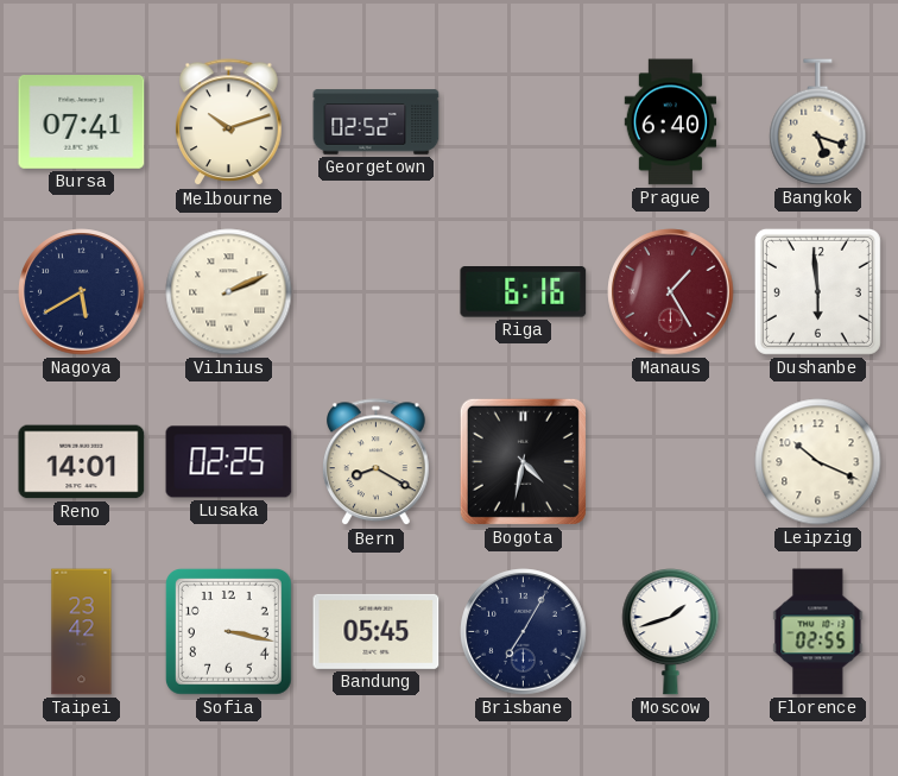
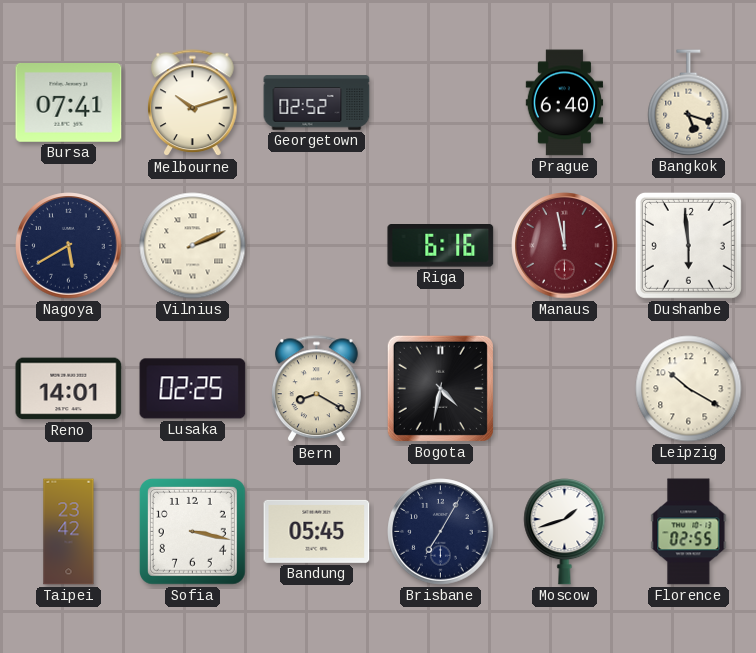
Manaus: 1:25 -> 11:58
Leipzig: 10:19 -> 10:20
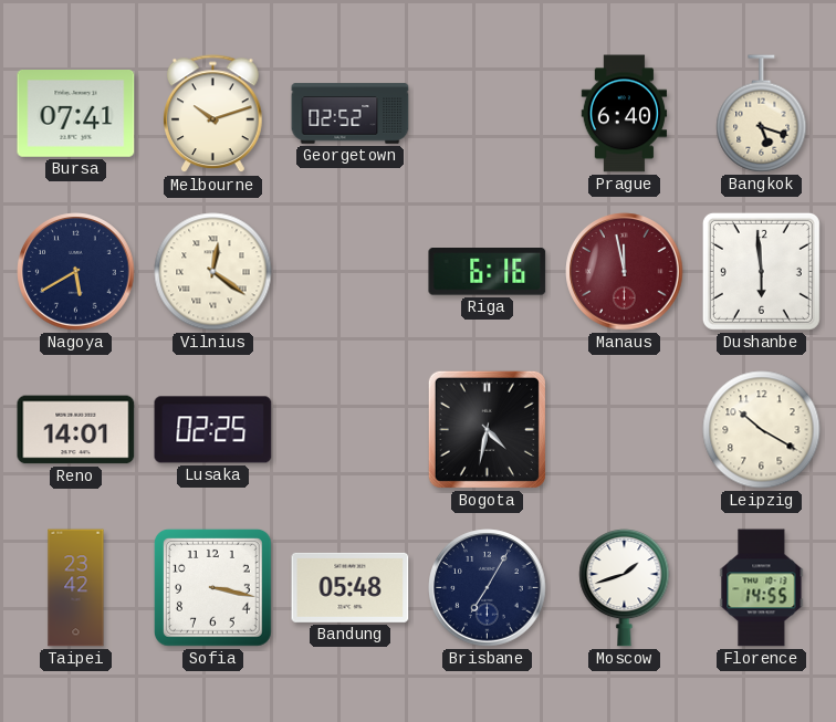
Vilnius: 2:11 -> 12:21
Bern: 8:20 -> none
Bandung: 05:45 -> 05:48
Florence: 02:55 -> 14:55
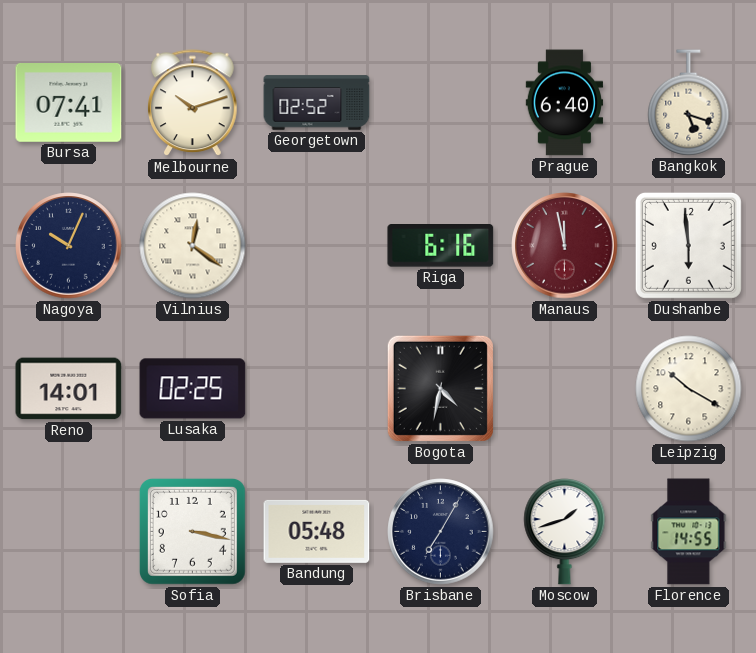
Nagoya: 5:40 -> 10:04
Taipei: 23:42 -> none
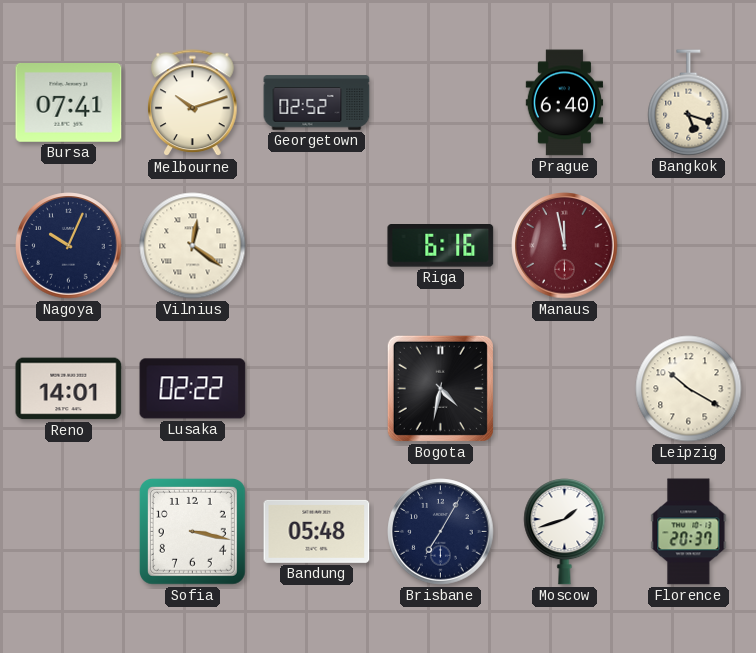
Dushanbe: 5:59 -> none
Lusaka: 02:25 -> 02:22
Florence: 14:55 -> 20:37
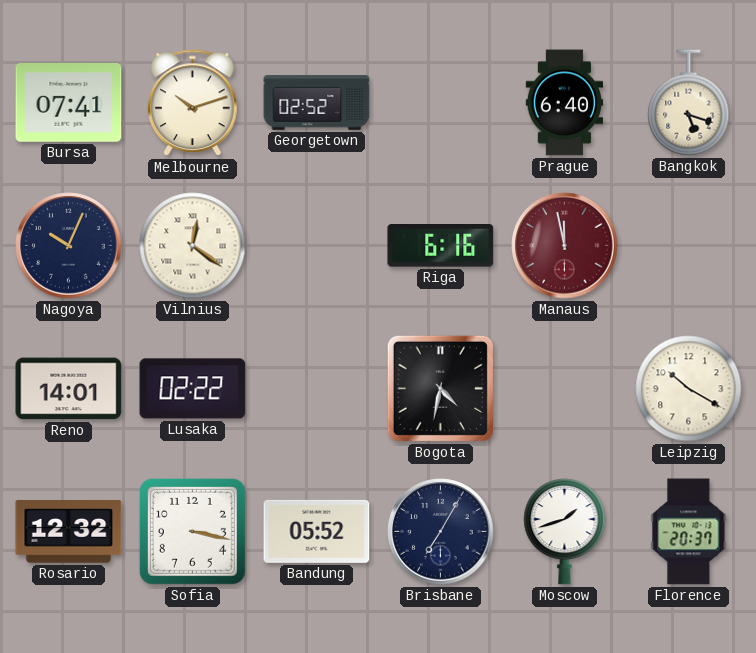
Rosario: none -> 12:32
Bandung: 05:48 -> 05:52
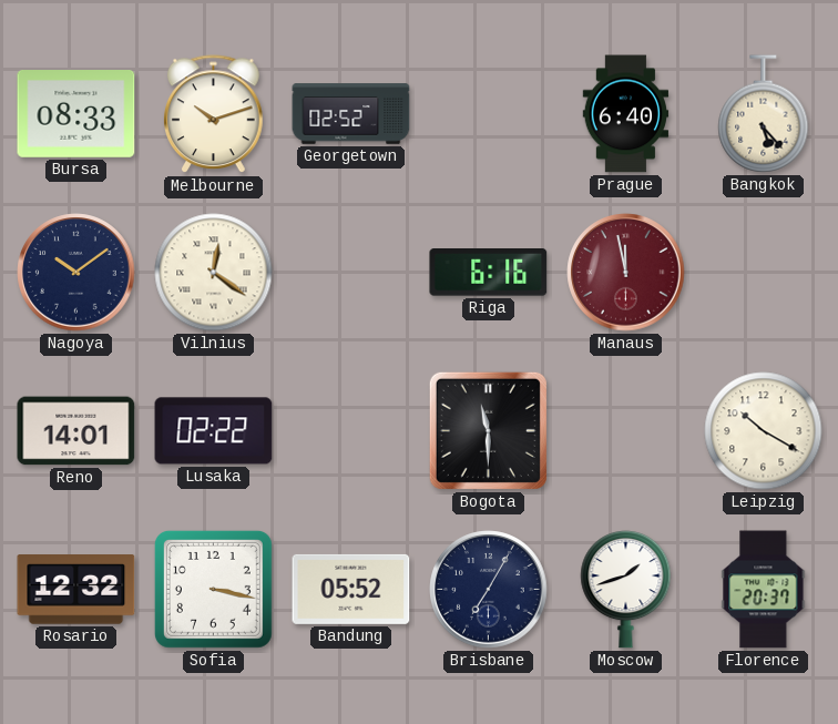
Bursa: 07:41 -> 08:33
Bangkok: 5:18 -> 5:23
Nagoya: 10:04 -> 10:09
Bogota: 4:32 -> 11:30
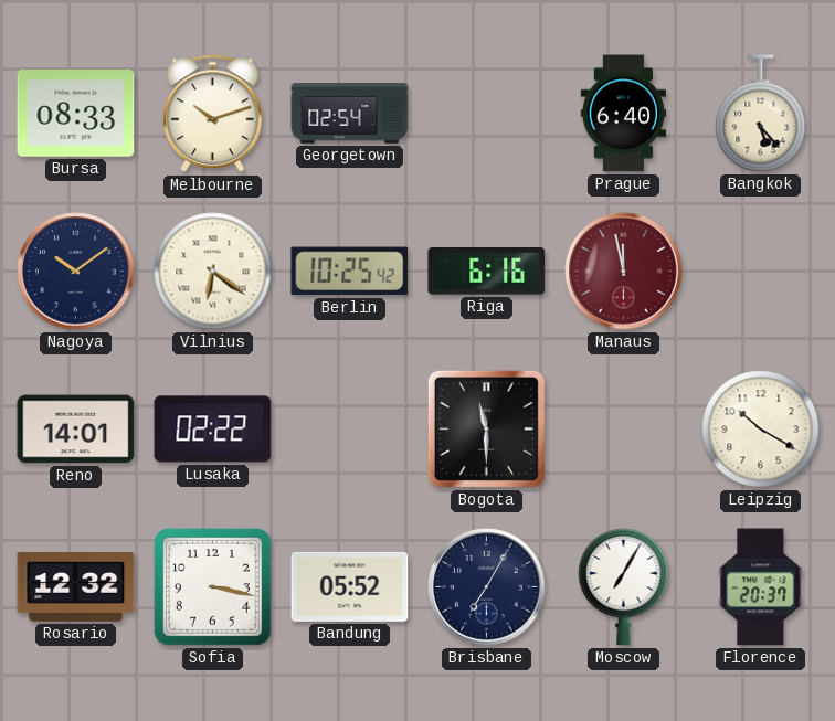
Georgetown: 02:52 -> 02:54
Vilnius: 12:21 -> 6:21
Berlin: none -> 10:25
Moscow: 1:42 -> 7:05
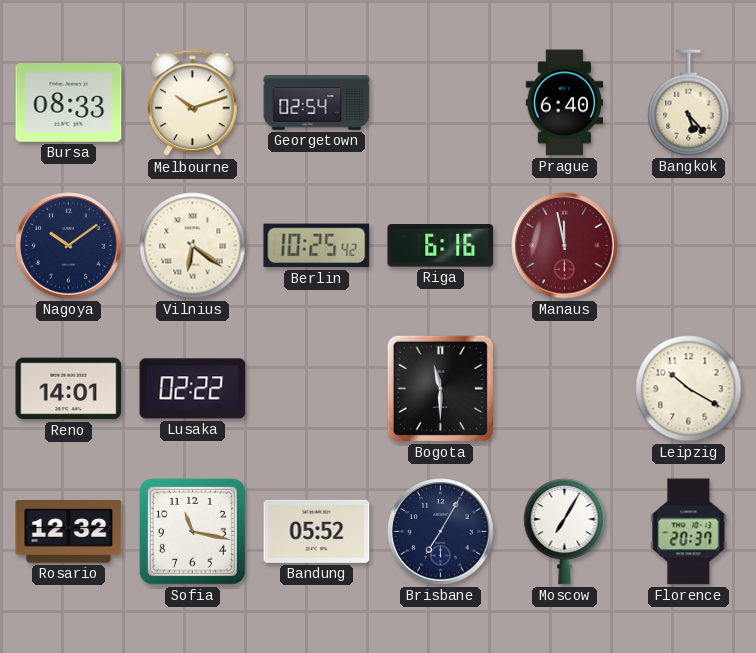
Sofia: 3:17 -> 11:17
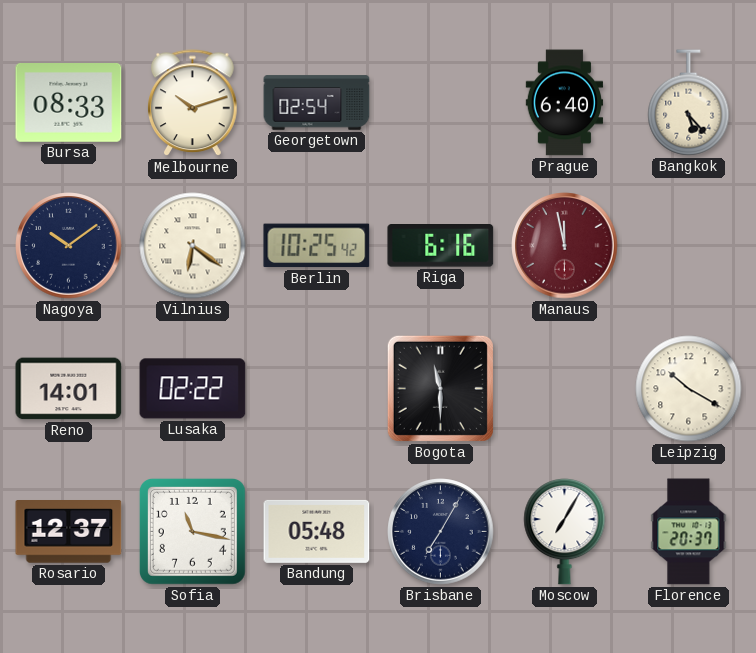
Rosario: 12:32 -> 12:37
Bandung: 05:52 -> 05:48
